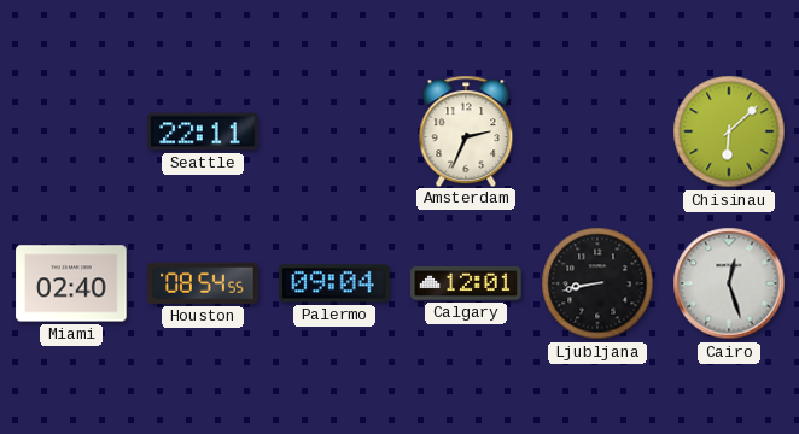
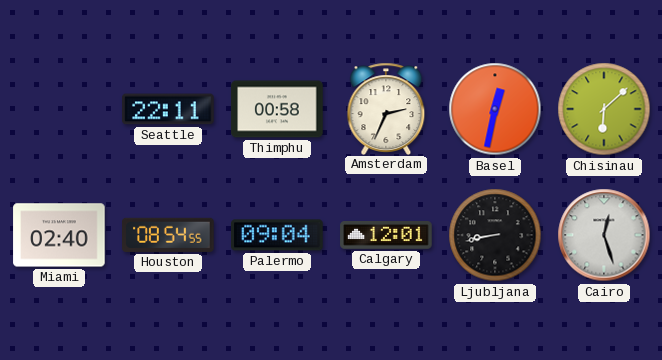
Thimphu: none -> 00:58
Basel: none -> 12:32
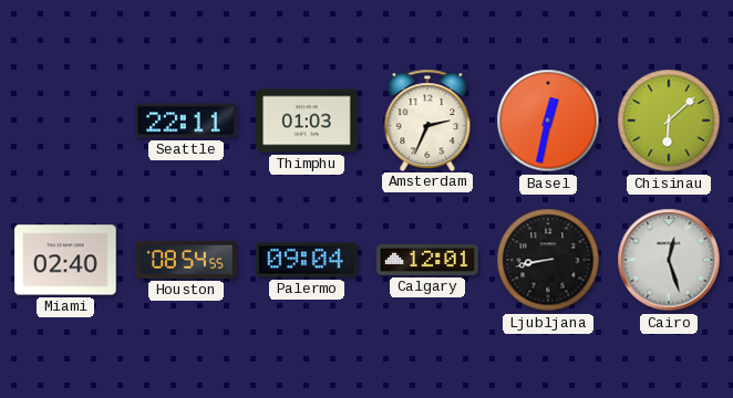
Thimphu: 00:58 -> 01:03
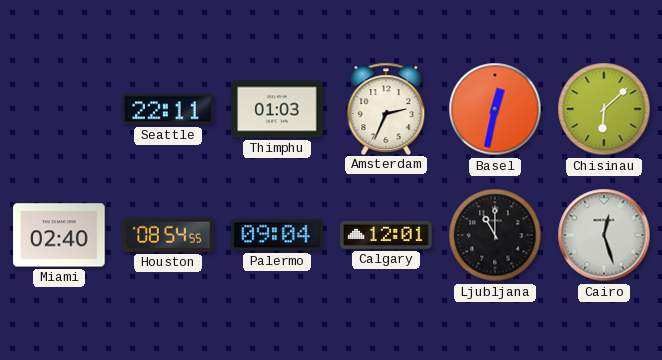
Ljubljana: 8:43 -> 11:00
